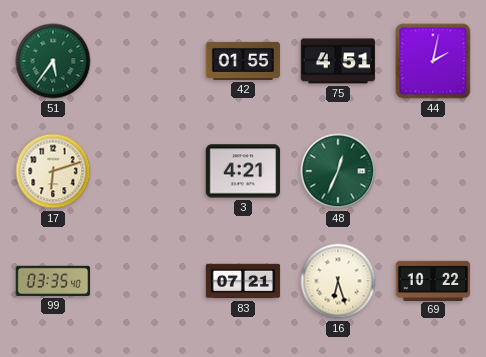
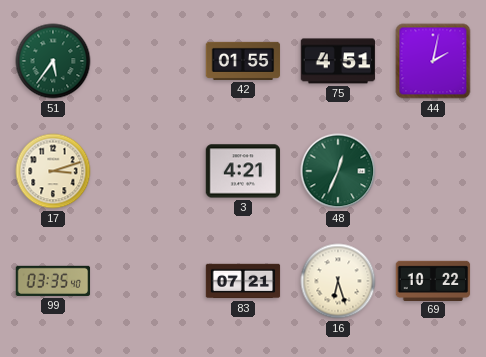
17: 6:12 -> 3:12
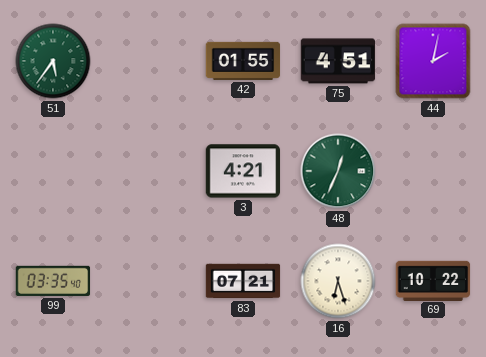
17: 3:12 -> none
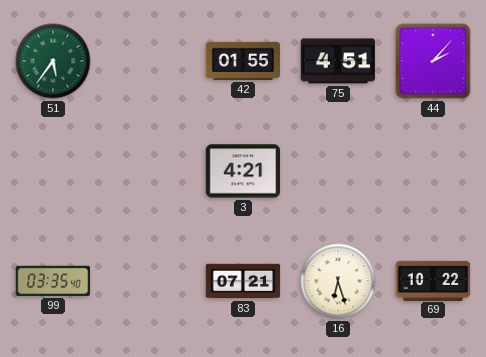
44: 2:02 -> 2:07
48: 12:34 -> none
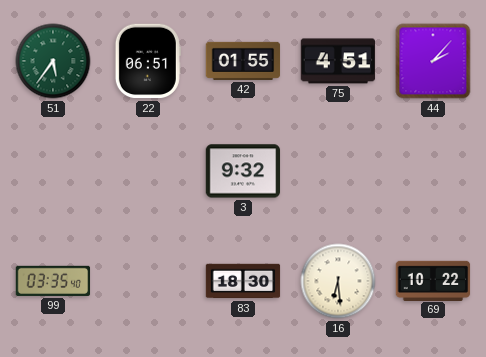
22: none -> 06:51
3: 4:21 -> 9:32
83: 07:21 -> 18:30
16: 6:27 -> 6:29
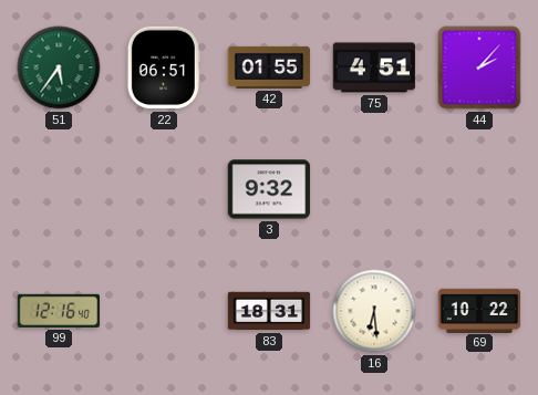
99: 03:35 -> 12:16
83: 18:30 -> 18:31
